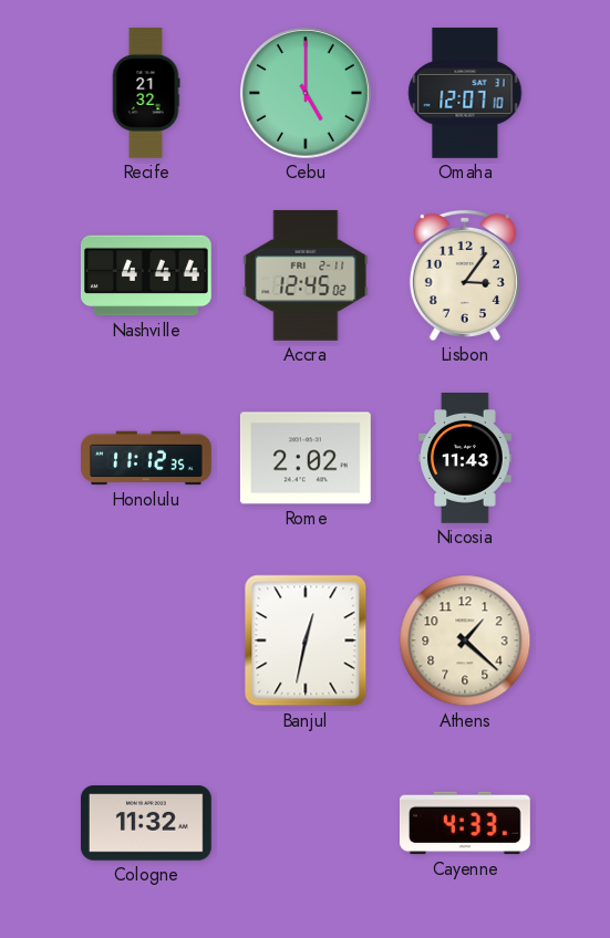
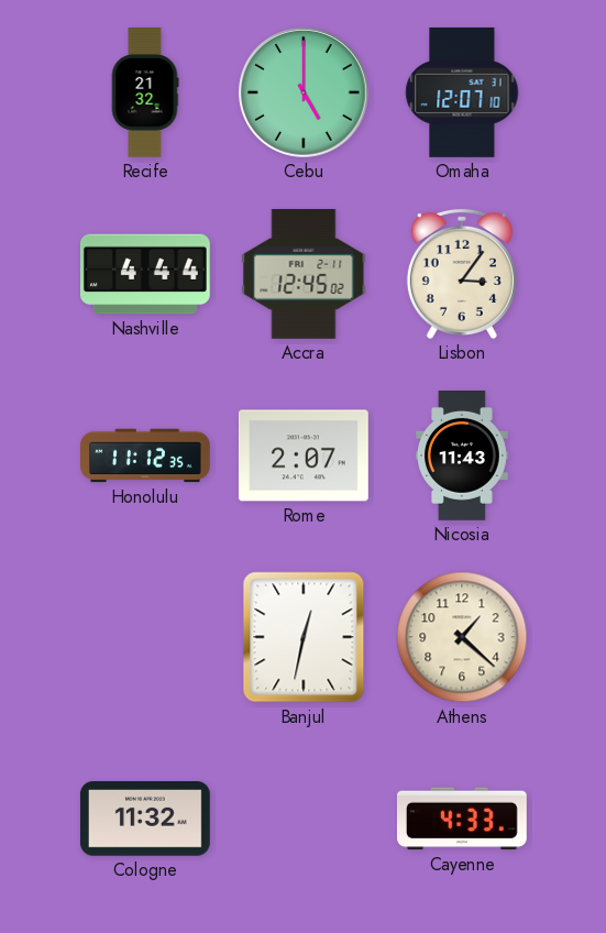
Rome: 2:02 -> 2:07
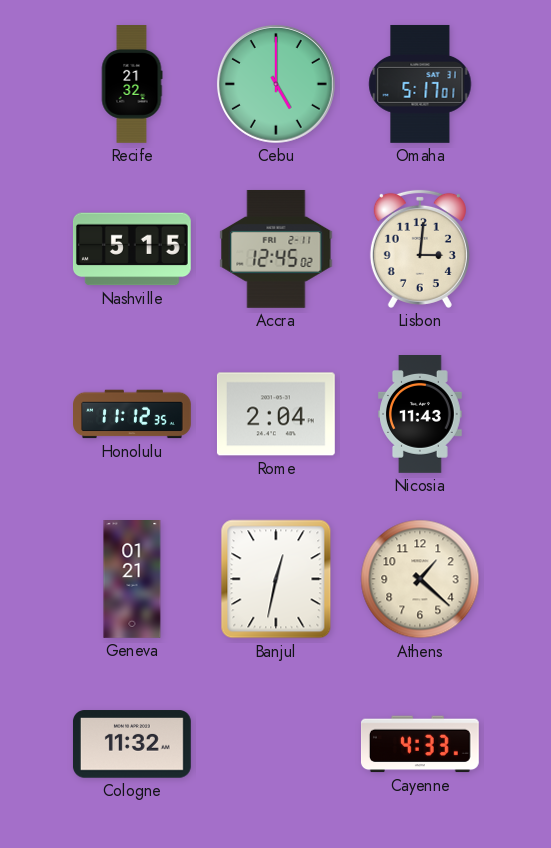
Omaha: 12:07 -> 5:17
Nashville: 4:44 -> 5:15
Lisbon: 3:06 -> 3:01
Rome: 2:07 -> 2:04
Geneva: none -> 01:21
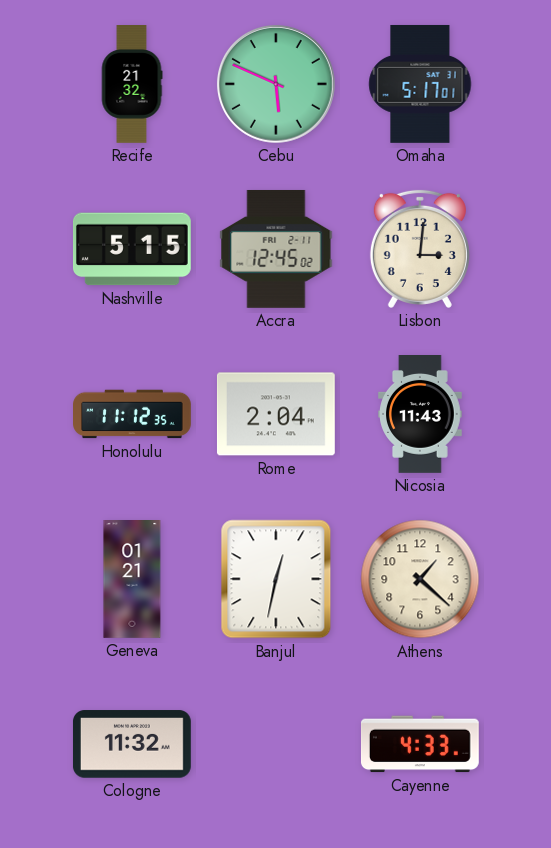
Cebu: 5:00 -> 5:49
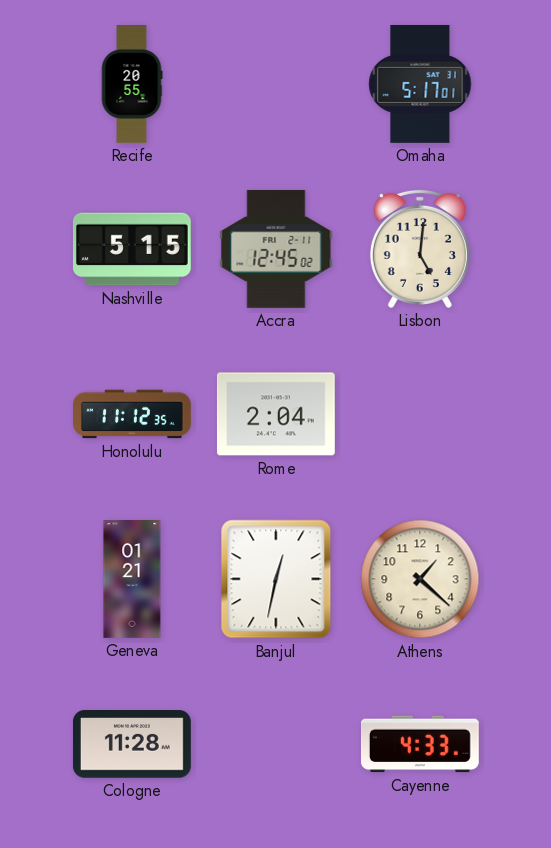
Recife: 21:32 -> 20:55
Cebu: 5:49 -> none
Lisbon: 3:01 -> 5:01
Nicosia: 11:43 -> none
Cologne: 11:32 -> 11:28
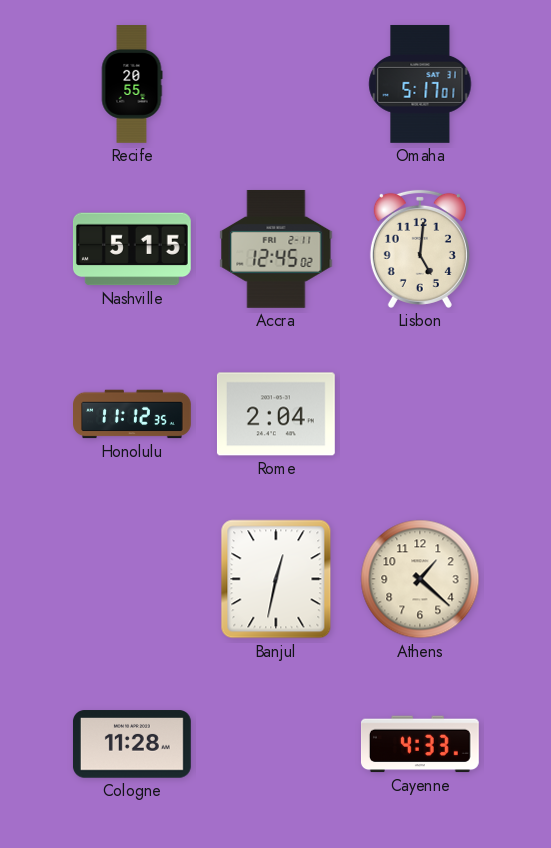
Geneva: 01:21 -> none
